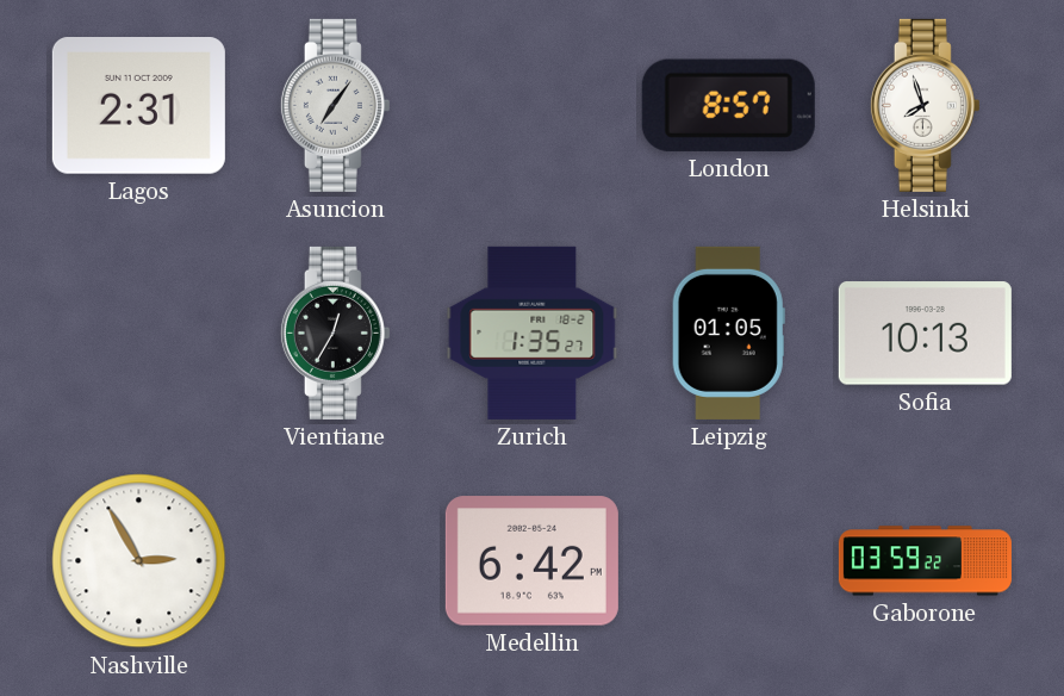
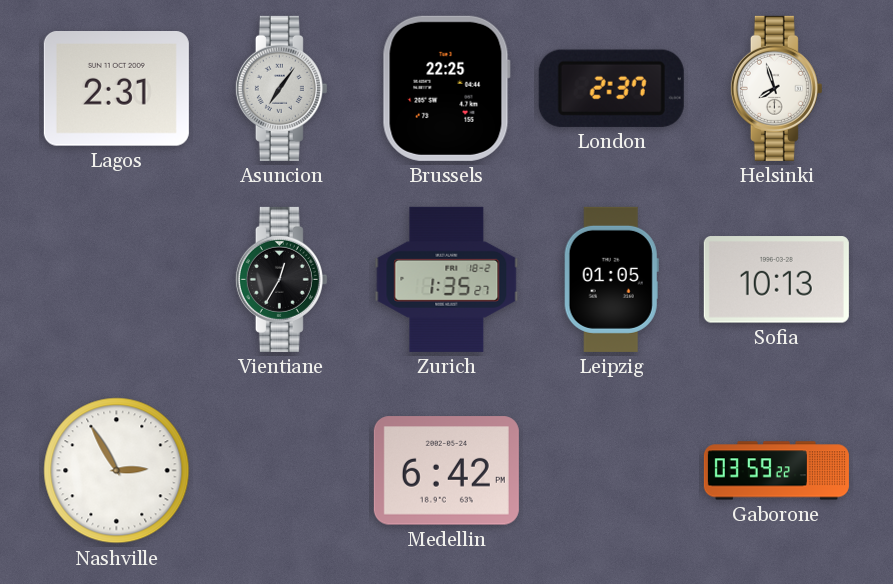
Brussels: none -> 22:25
London: 8:57 -> 2:37
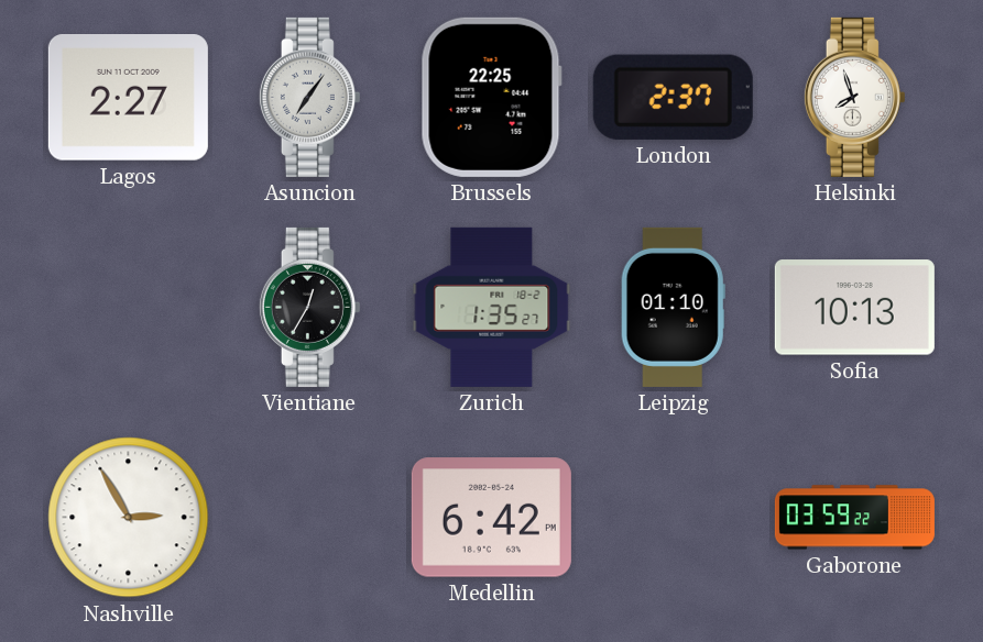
Lagos: 2:31 -> 2:27
Leipzig: 01:05 -> 01:10
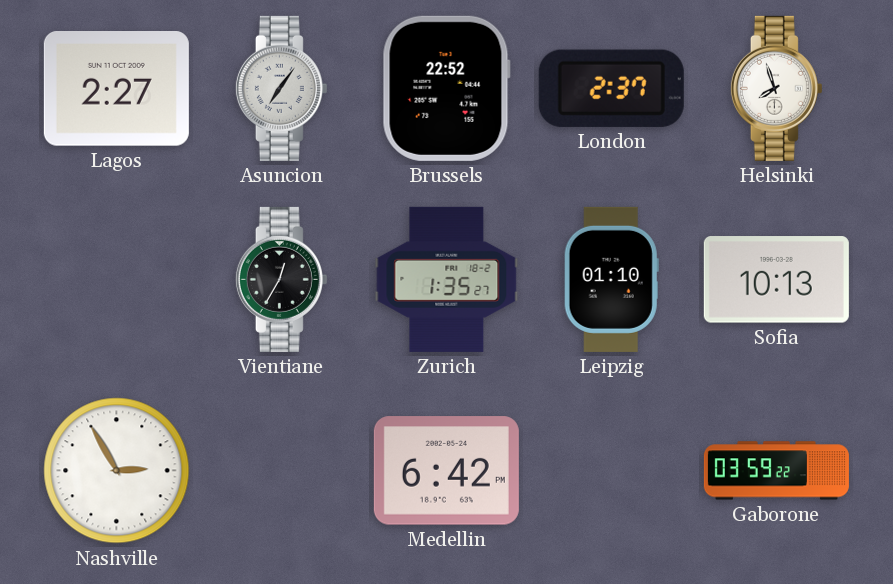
Brussels: 22:25 -> 22:52
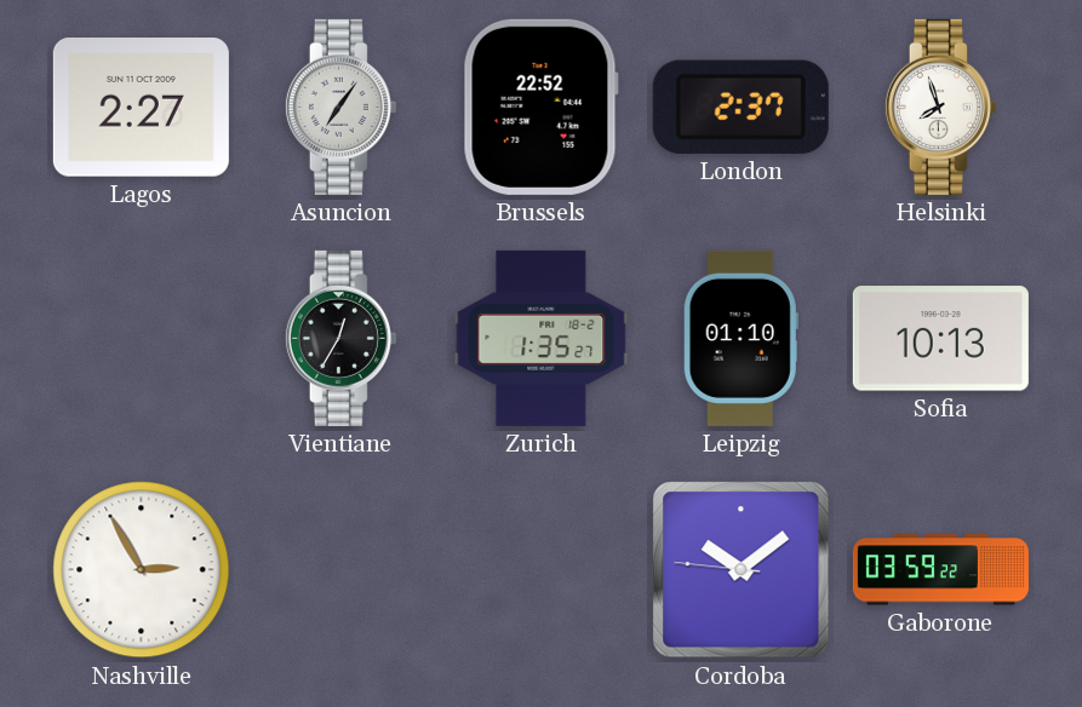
Medellin: 6:42 -> none
Cordoba: none -> 10:08
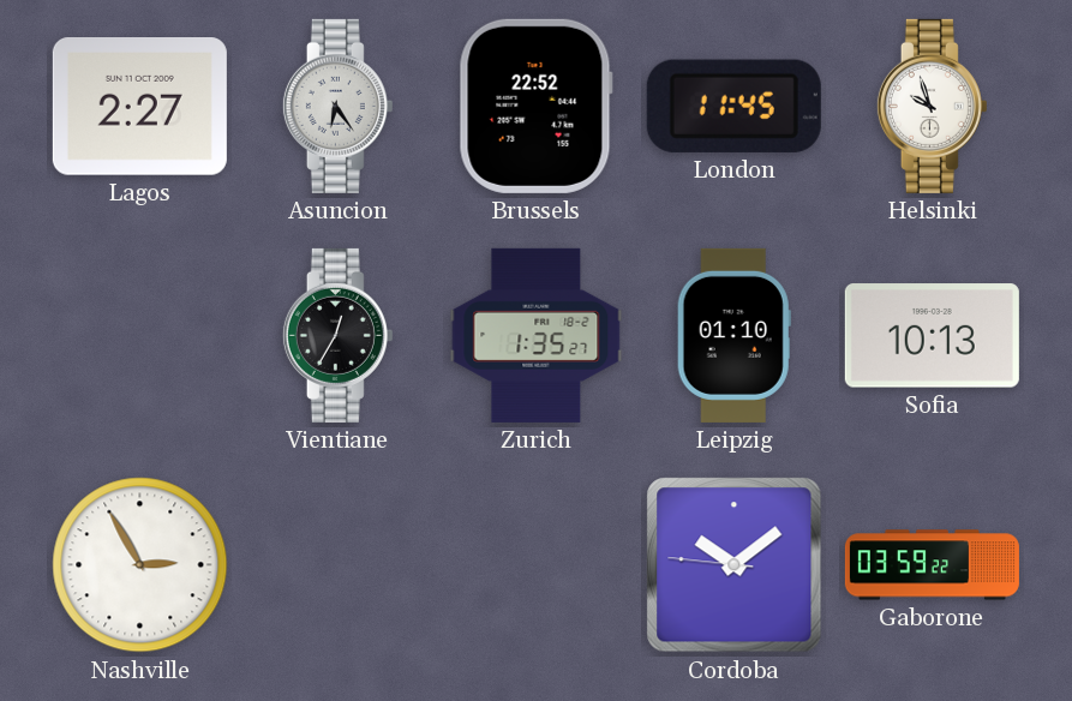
Asuncion: 7:06 -> 6:24
London: 2:37 -> 11:45
Helsinki: 7:57 -> 9:57
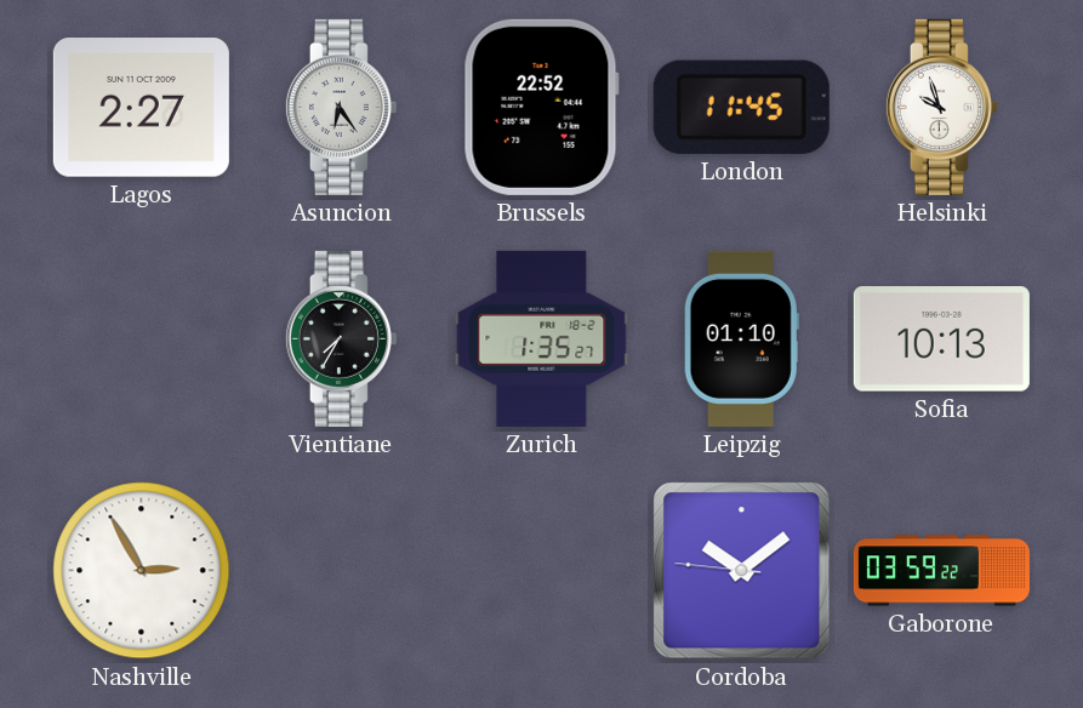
Vientiane: 12:35 -> 7:35
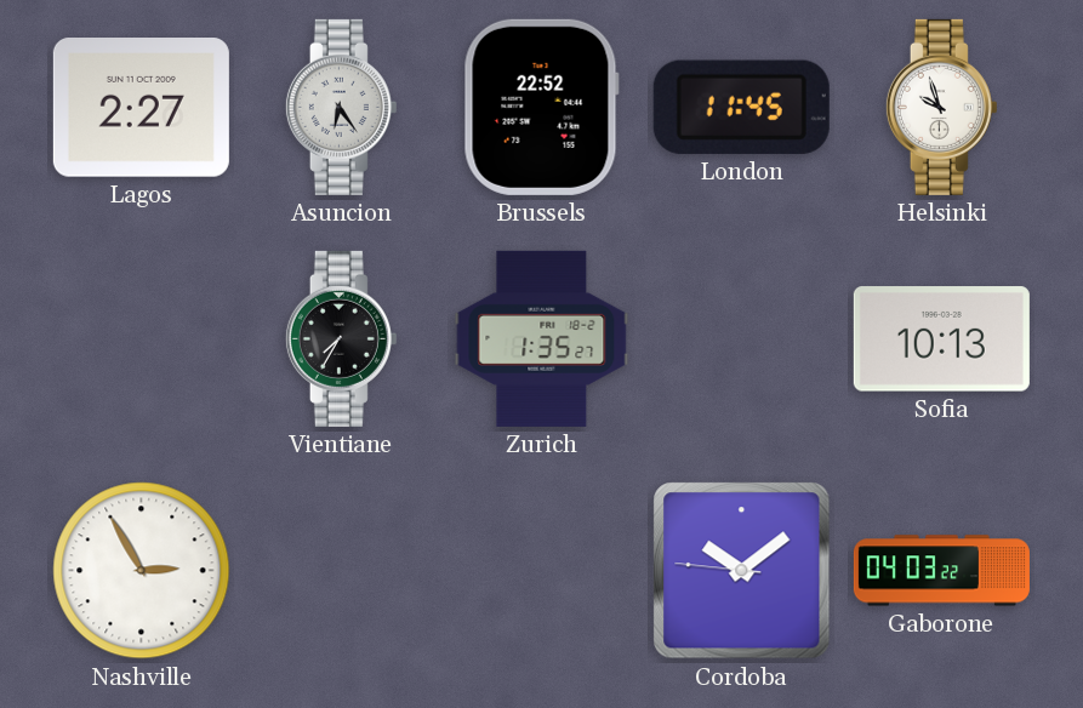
Leipzig: 01:10 -> none
Gaborone: 03:59 -> 04:03
